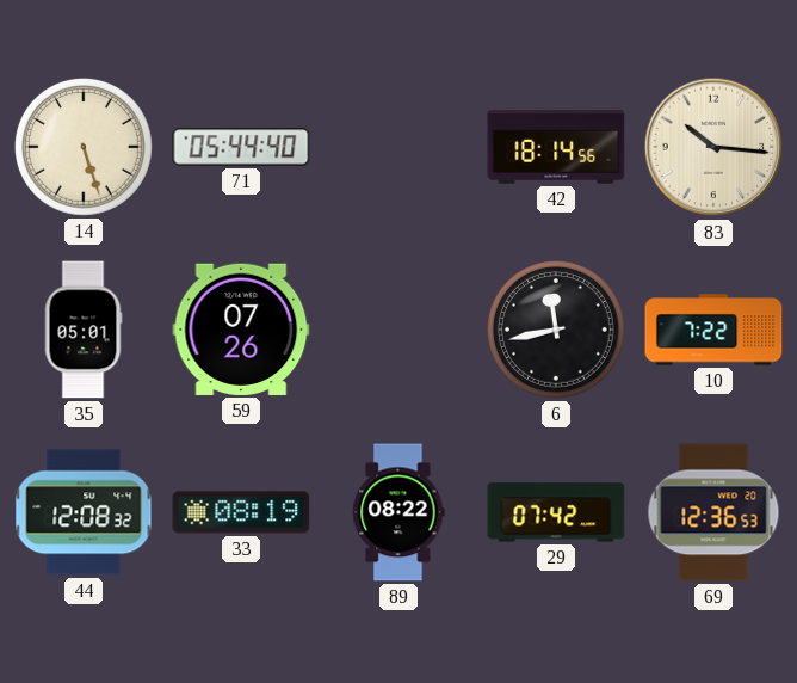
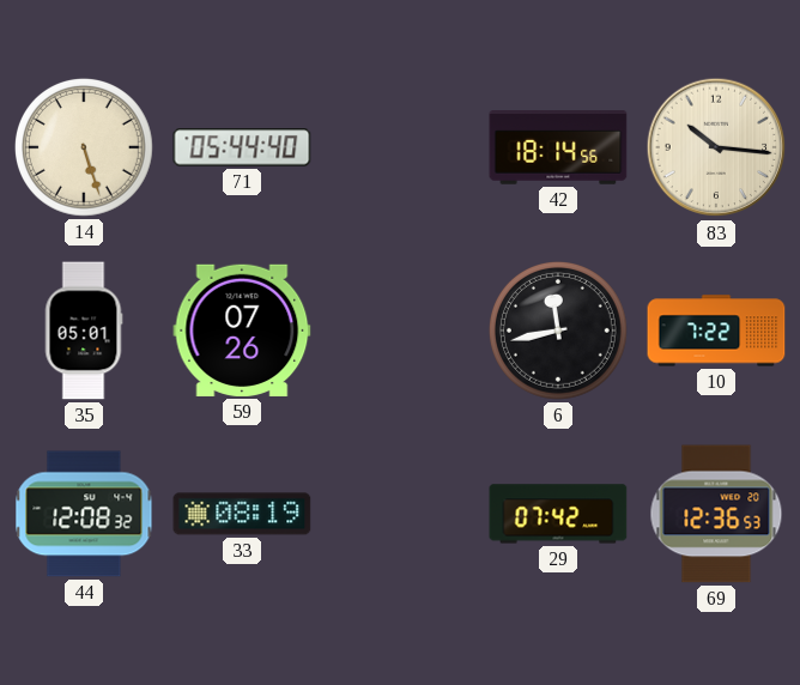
89: 08:22 -> none
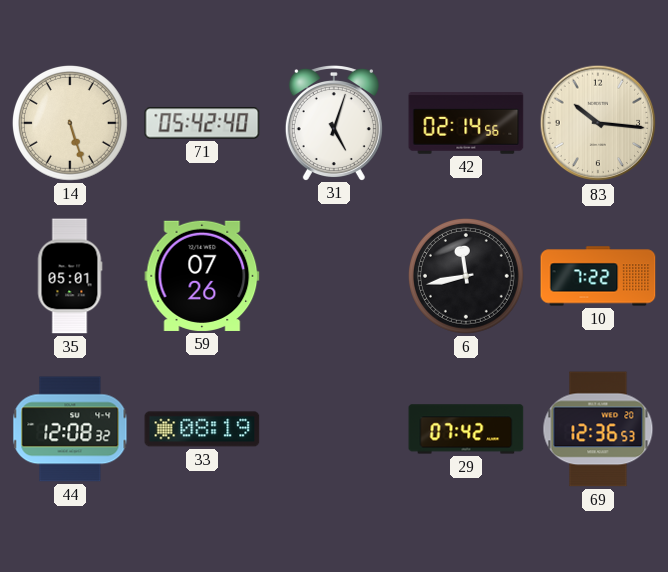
71: 05:44 -> 05:42
31: none -> 5:03
42: 18:14 -> 02:14
